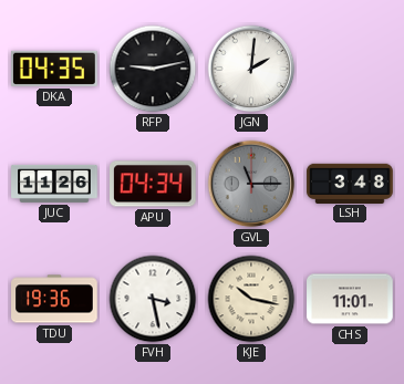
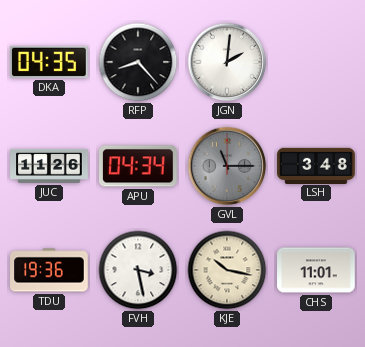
RFP: 9:13 -> 8:23
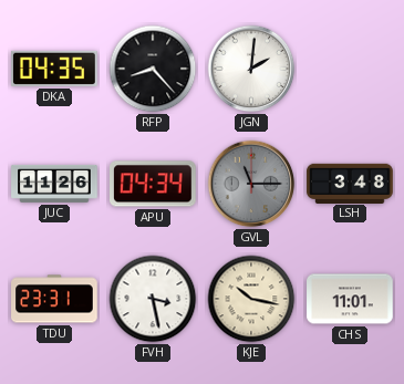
TDU: 19:36 -> 23:31
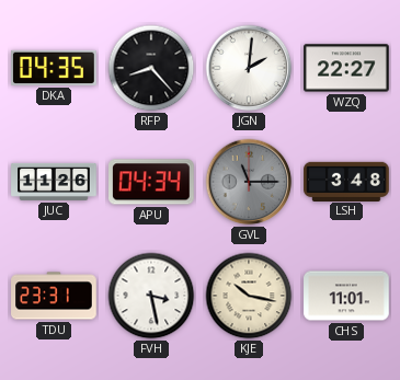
WZQ: none -> 22:27
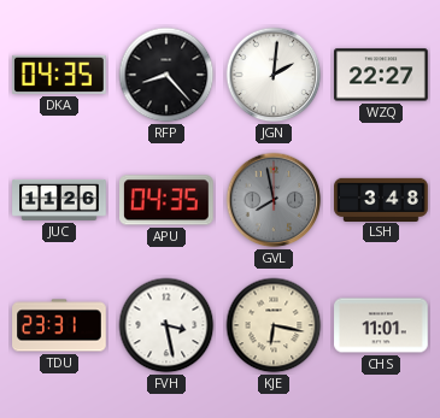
APU: 04:34 -> 04:35
GVL: 11:15 -> 7:58
KJE: 10:17 -> 6:17
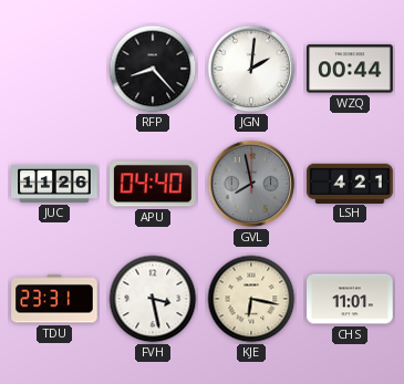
DKA: 04:35 -> none
WZQ: 22:27 -> 00:44
APU: 04:35 -> 04:40
LSH: 3:48 -> 4:21
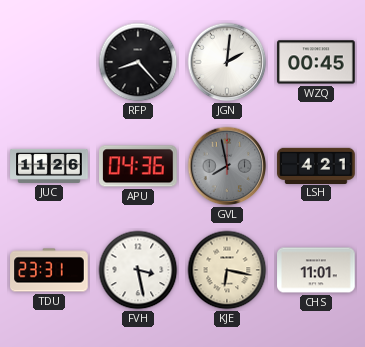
WZQ: 00:44 -> 00:45
APU: 04:40 -> 04:36
